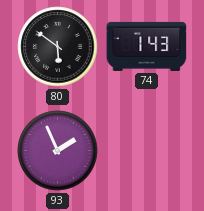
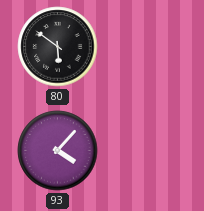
74: 1:43 -> none
93: 1:56 -> 4:07
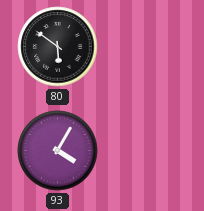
93: 4:07 -> 4:05
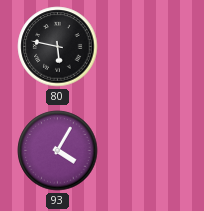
80: 5:51 -> 5:47
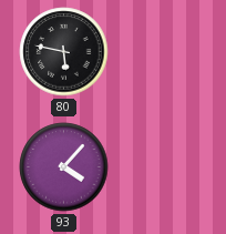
93: 4:05 -> 4:07
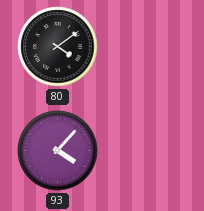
80: 5:47 -> 4:09
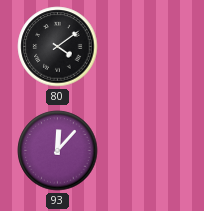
93: 4:07 -> 12:07
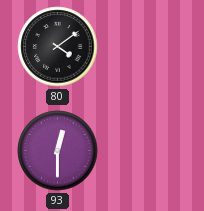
93: 12:07 -> 12:30
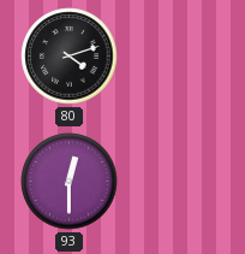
80: 4:09 -> 4:12
